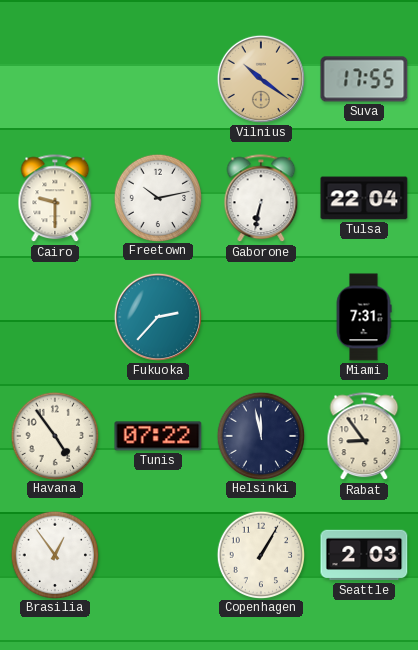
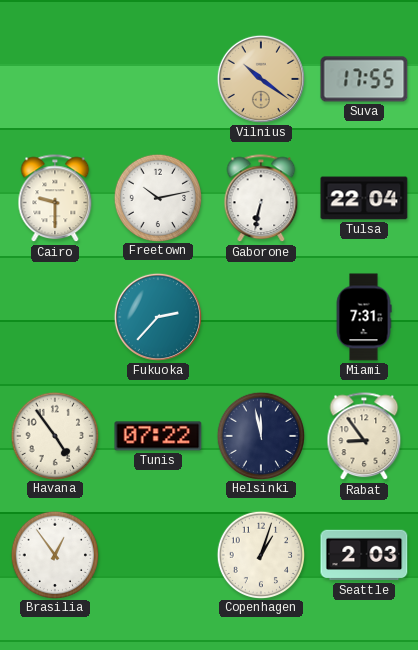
Copenhagen: 1:05 -> 1:03
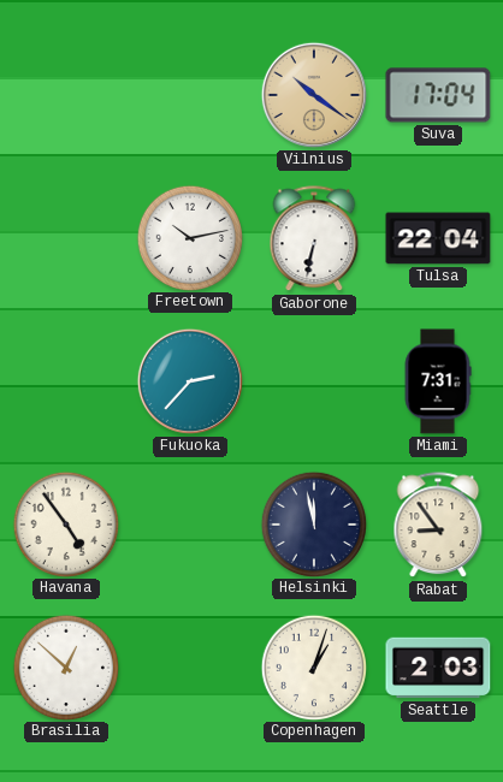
Suva: 17:55 -> 17:04
Cairo: 9:30 -> none
Tunis: 07:22 -> none
Brasilia: 12:54 -> 12:52
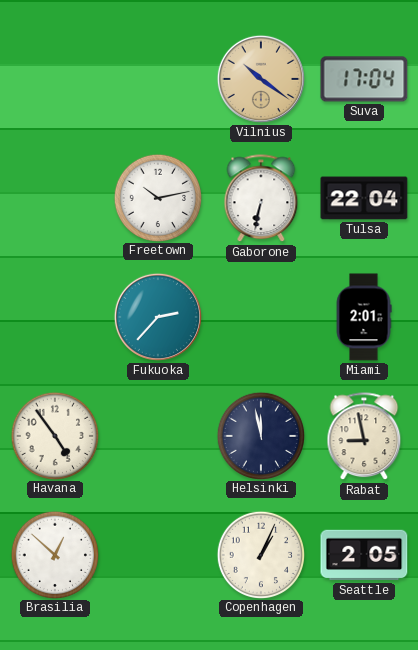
Miami: 7:31 -> 2:01
Rabat: 8:54 -> 8:58
Copenhagen: 1:03 -> 1:04
Seattle: 2:03 -> 2:05
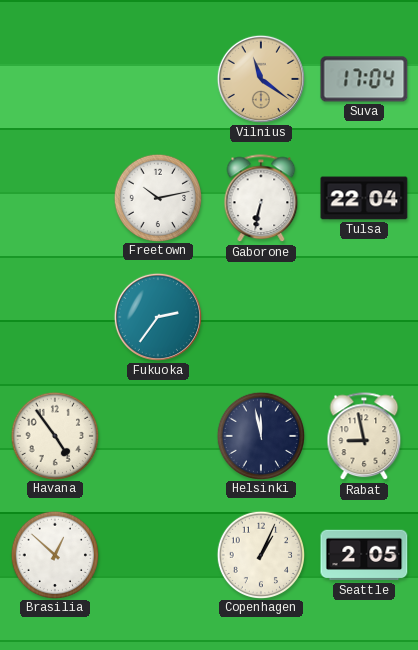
Vilnius: 10:21 -> 11:21
Fukuoka: 2:37 -> 2:36
Miami: 2:01 -> none
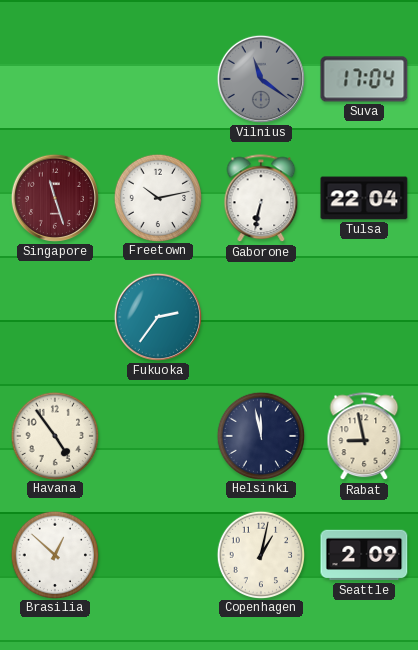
Vilnius dial: champagne -> grey
Singapore: none -> 11:27
Copenhagen: 1:04 -> 1:02
Seattle: 2:05 -> 2:09
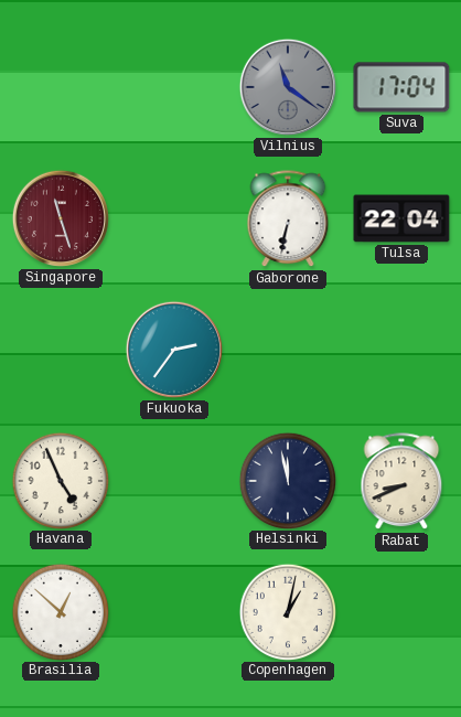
Freetown: 10:13 -> none
Havana: 4:54 -> 4:56
Rabat: 8:58 -> 8:41
Seattle: 2:09 -> none
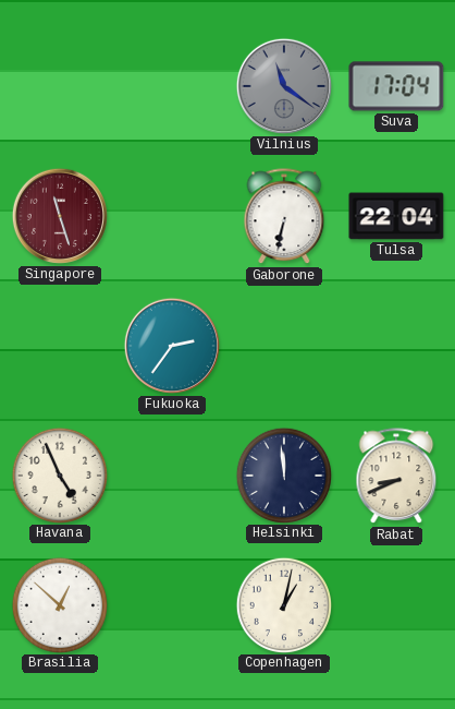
Helsinki: 11:58 -> 11:59
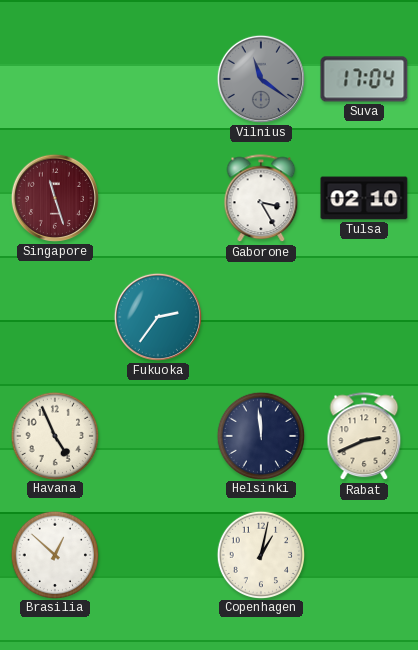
Gaborone: 6:32 -> 3:25
Tulsa: 22:04 -> 02:10
Rabat: 8:41 -> 2:41
